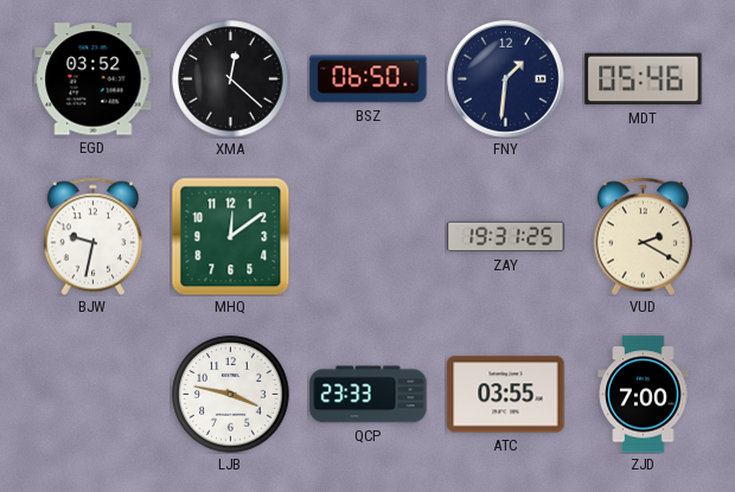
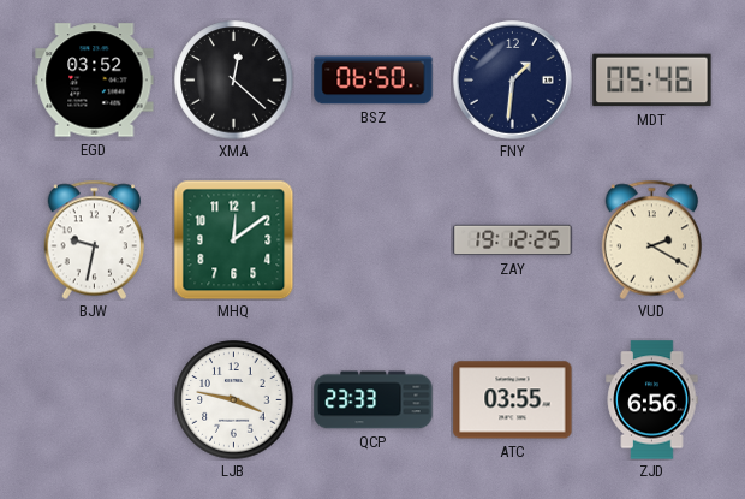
ZAY: 19:31 -> 19:12
ZJD: 7:00 -> 6:56
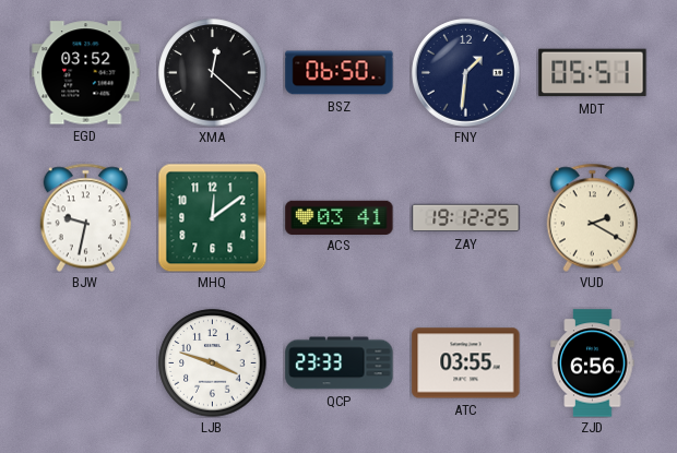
MDT: 05:46 -> 05:51
ACS: none -> 03:41
LJB: 3:47 -> 3:48
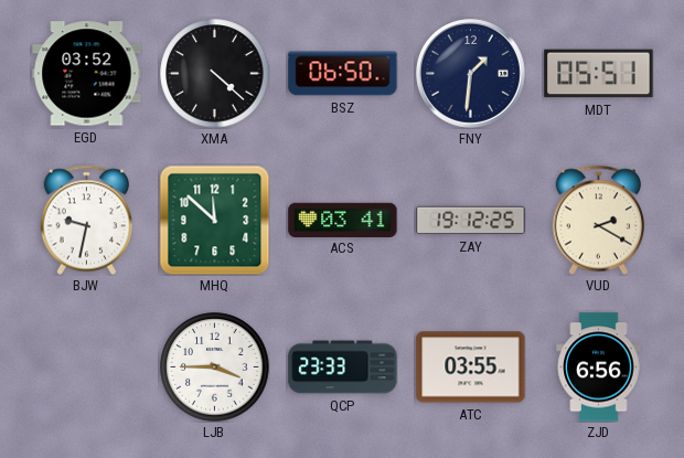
XMA: 12:22 -> 4:22
MHQ: 12:09 -> 11:52
LJB: 3:48 -> 3:45
